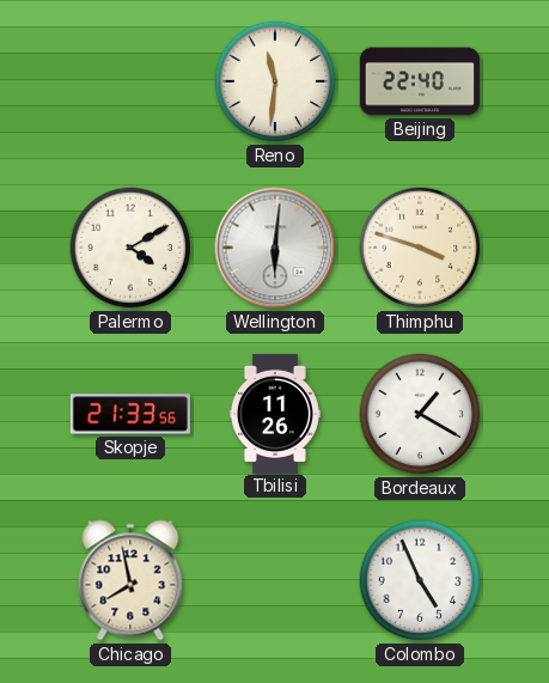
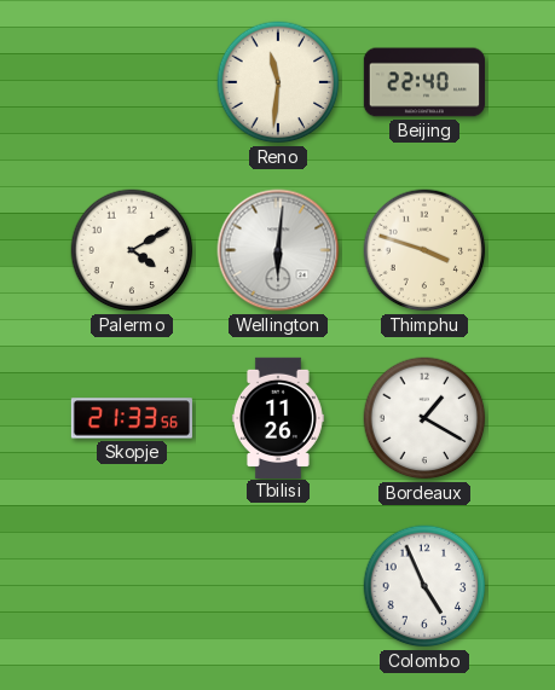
Chicago: 7:58 -> none
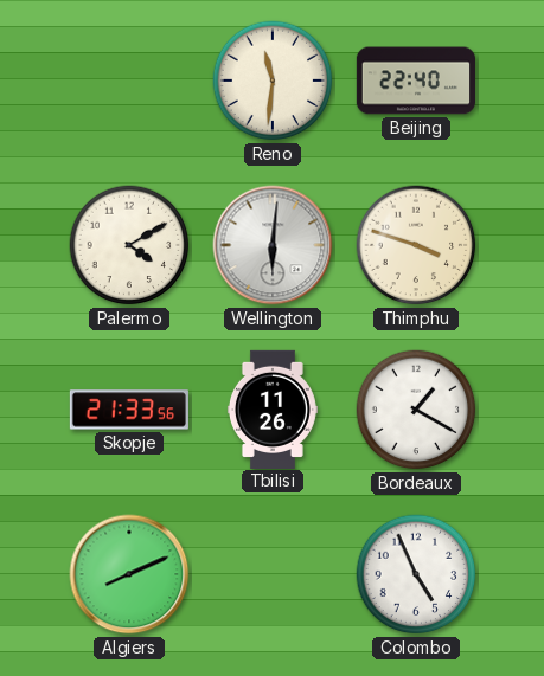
Algiers: none -> 8:11
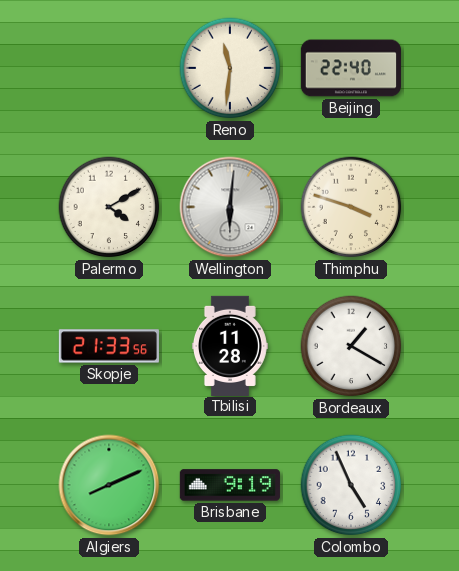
Tbilisi: 11:26 -> 11:28
Brisbane: none -> 9:19
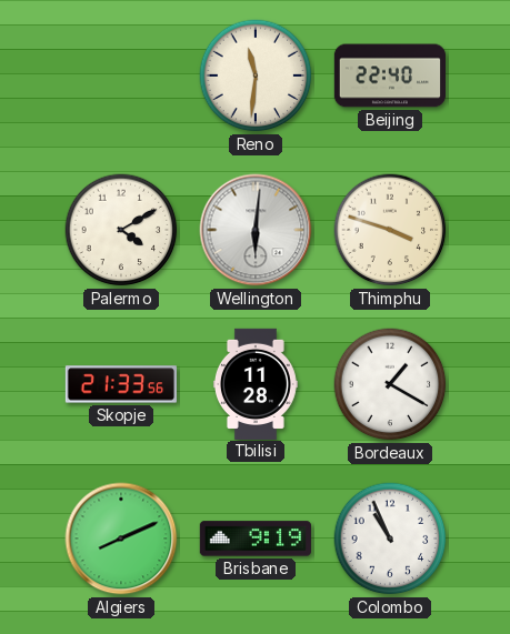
Colombo: 4:56 -> 10:56
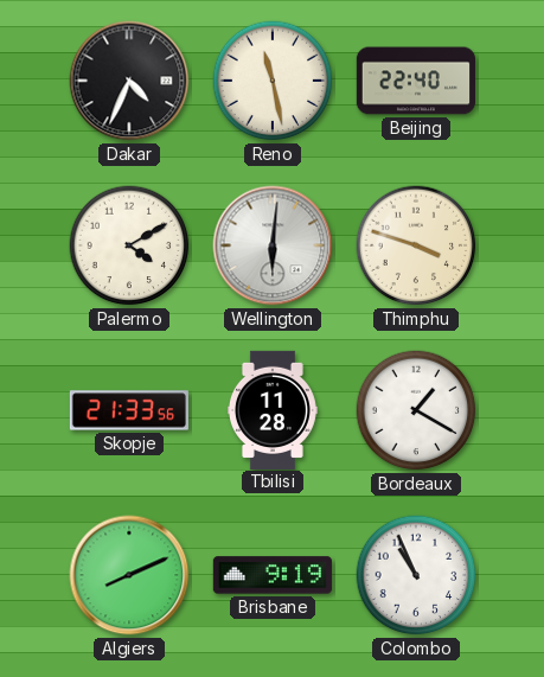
Dakar: none -> 4:34
Reno: 11:31 -> 11:28
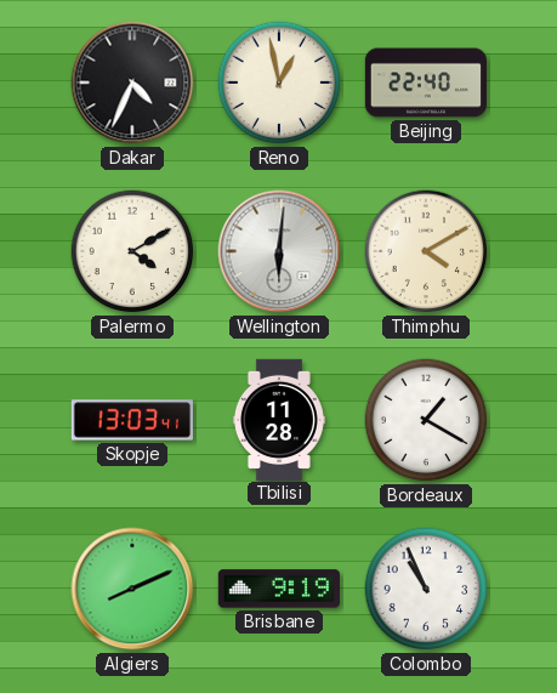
Reno: 11:28 -> 12:58
Thimphu: 3:48 -> 4:10
Skopje: 21:33 -> 13:03
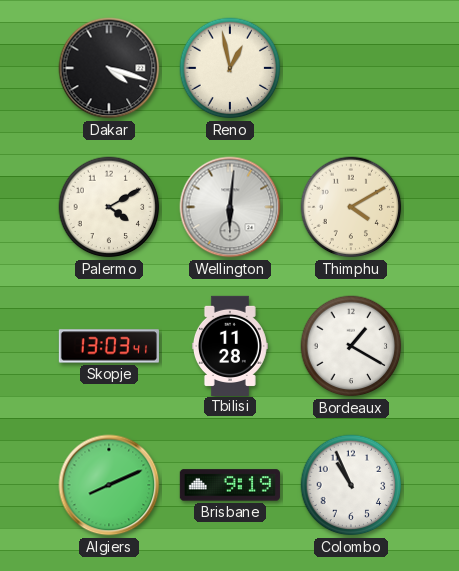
Dakar: 4:34 -> 4:18
Beijing: 22:40 -> none
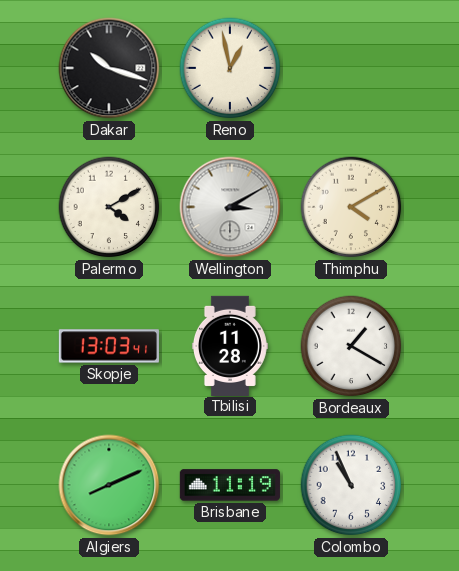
Dakar: 4:18 -> 10:18
Wellington: 6:01 -> 3:10
Brisbane: 9:19 -> 11:19
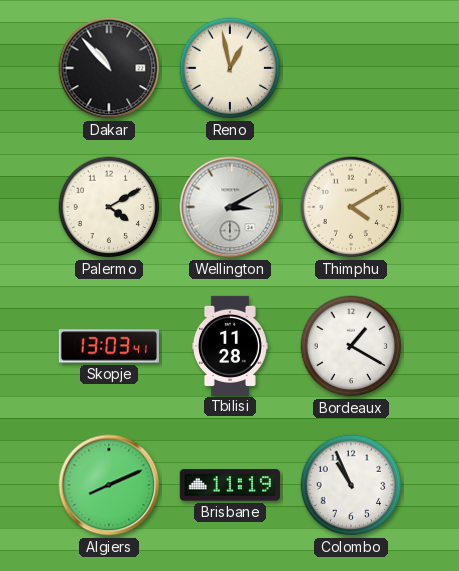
Dakar: 10:18 -> 10:53
